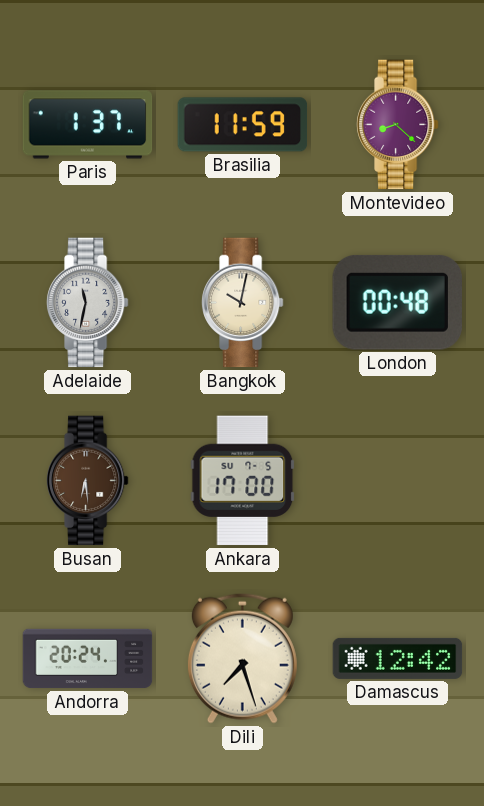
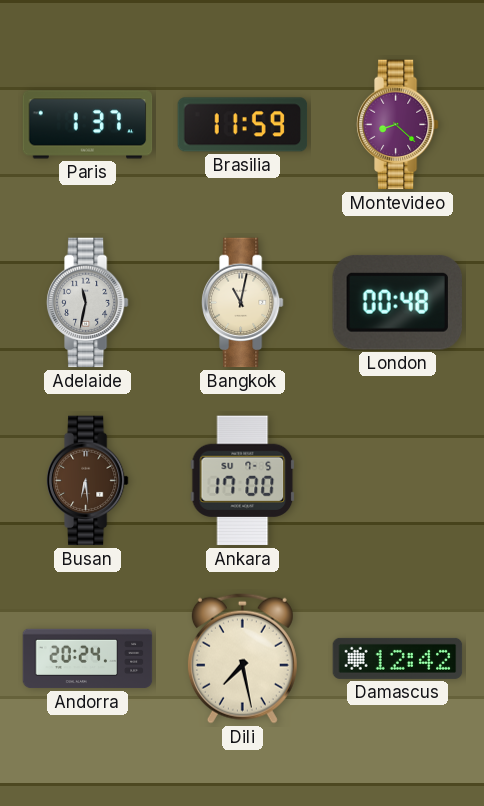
Bangkok: 10:02 -> 11:02
Dili: 7:27 -> 7:28
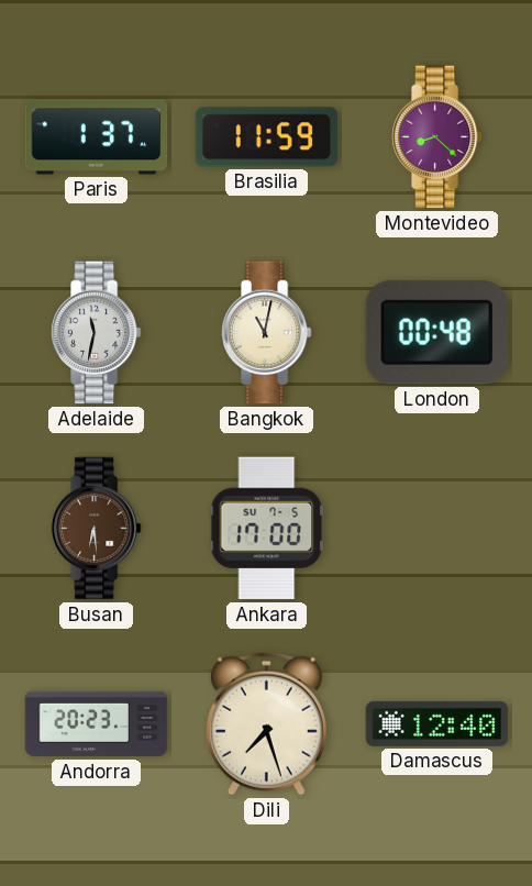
Andorra: 20:24 -> 20:23
Dili: 7:28 -> 7:27
Damascus: 12:42 -> 12:40
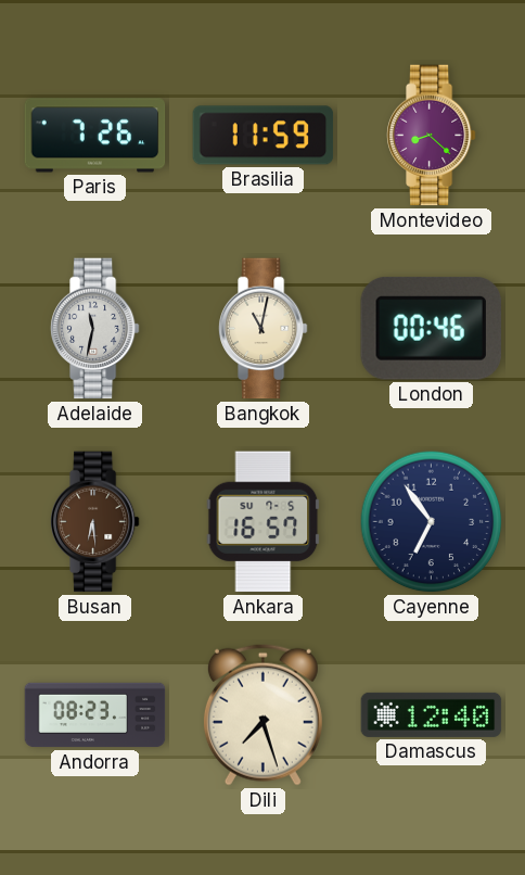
Paris: 1:37 -> 7:26
London: 00:48 -> 00:46
Ankara: 17:00 -> 16:57
Cayenne: none -> 6:54
Andorra: 20:23 -> 08:23
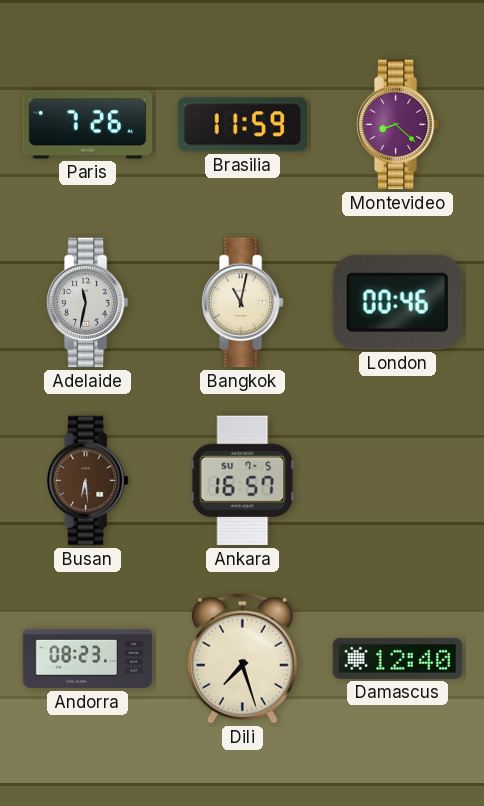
Cayenne: 6:54 -> none
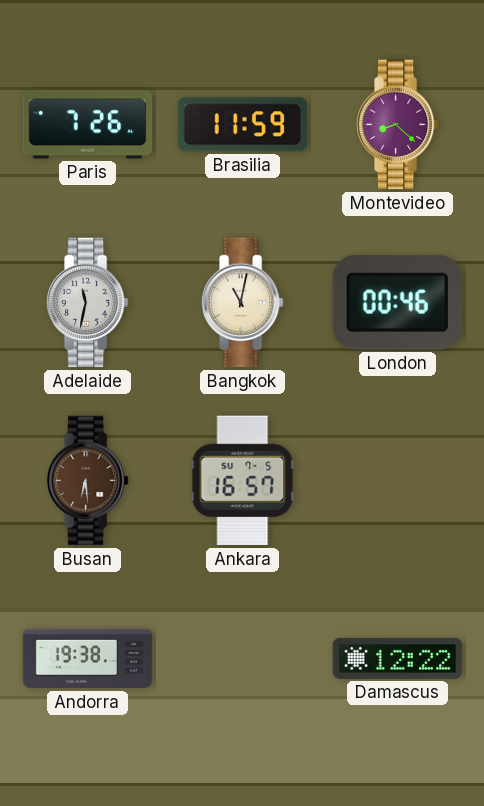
Andorra: 08:23 -> 19:38
Dili: 7:27 -> none
Damascus: 12:40 -> 12:22
